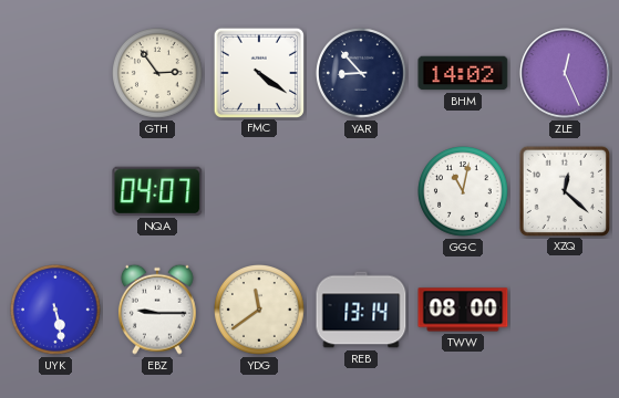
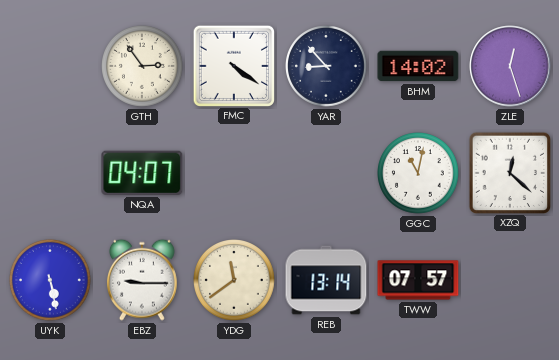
ZLE: 12:26 -> 12:27
TWW: 08:00 -> 07:57
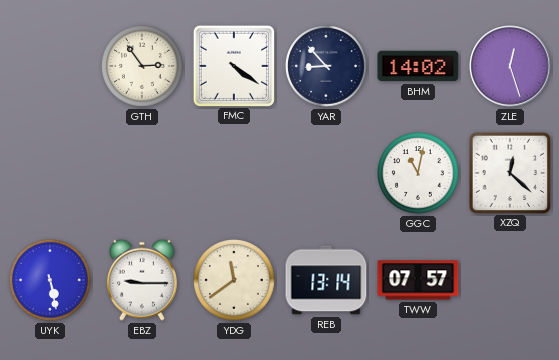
NQA: 04:07 -> none
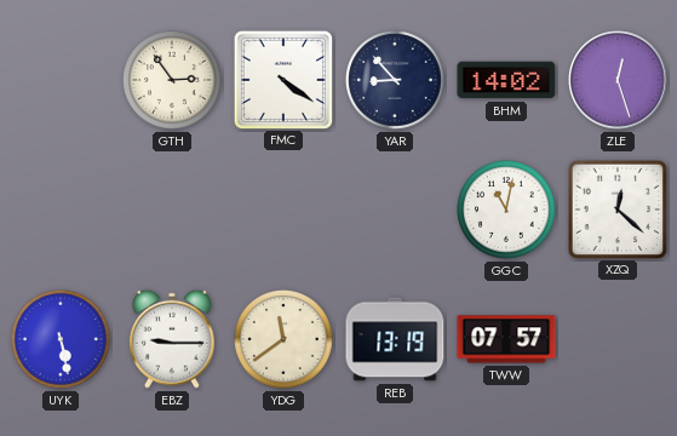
REB: 13:14 -> 13:19
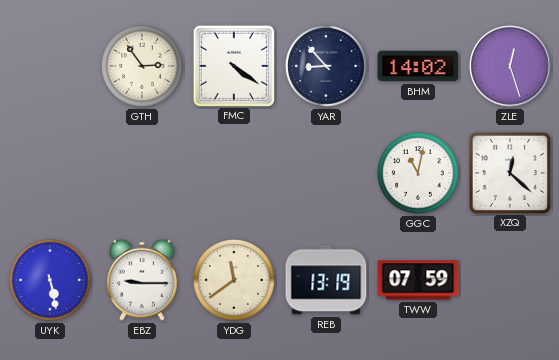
TWW: 07:57 -> 07:59
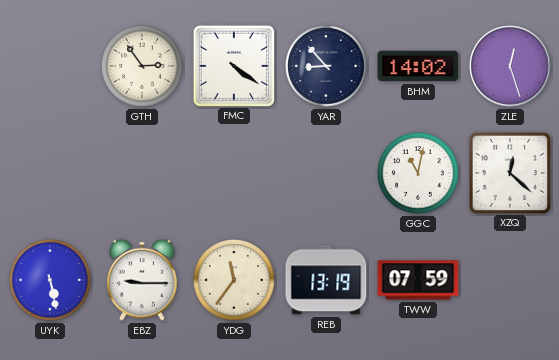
YDG: 11:39 -> 11:36
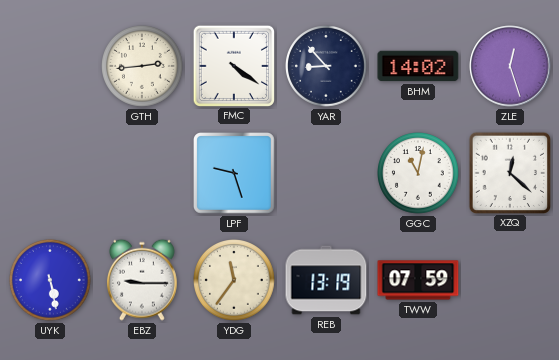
GTH: 2:54 -> 2:44
LPF: none -> 9:27
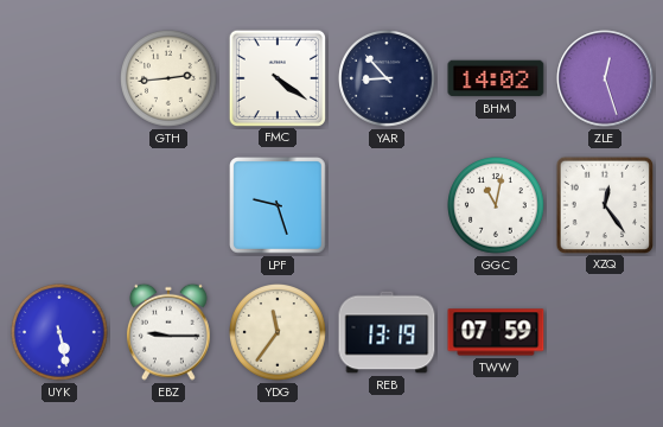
XZQ: 12:22 -> 12:24
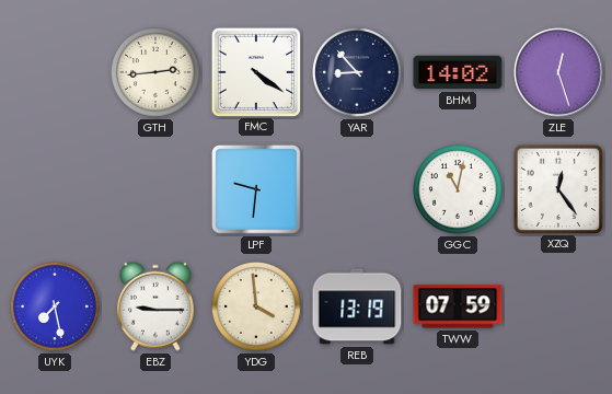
LPF: 9:27 -> 9:31
UYK: 5:28 -> 7:28
YDG: 11:36 -> 3:59
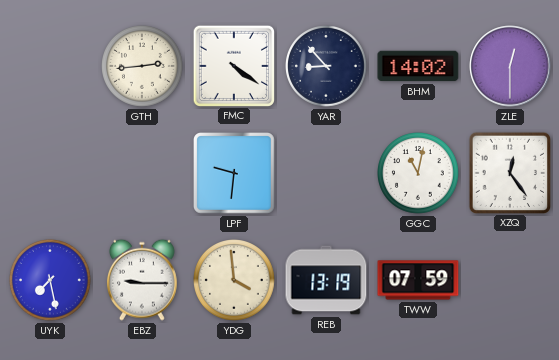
ZLE: 12:27 -> 12:30
